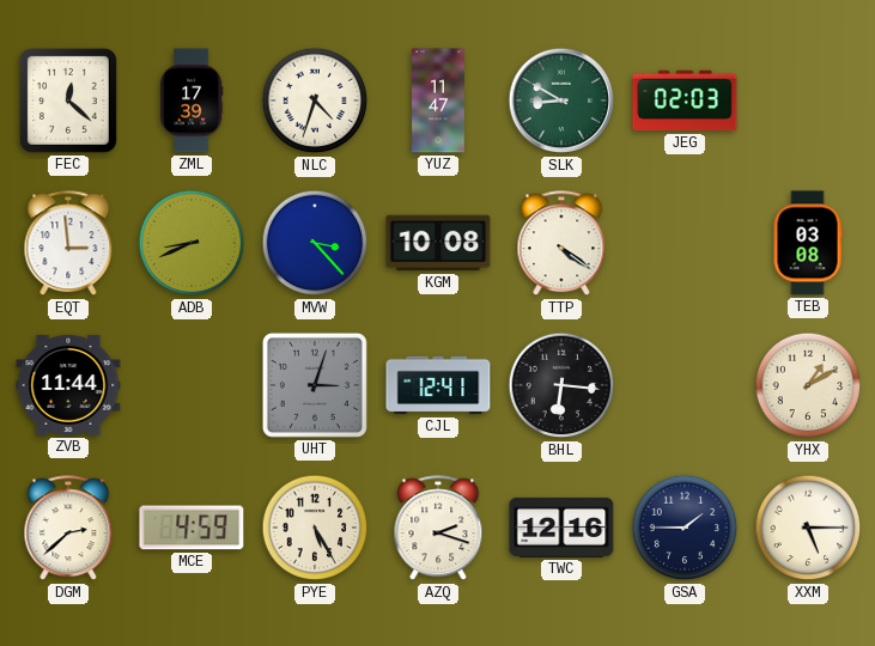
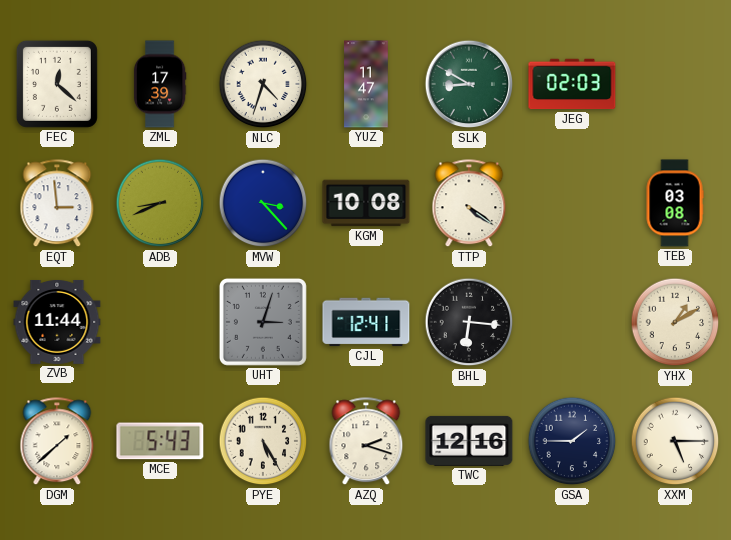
DGM: 2:38 -> 1:38
MCE: 4:59 -> 5:43
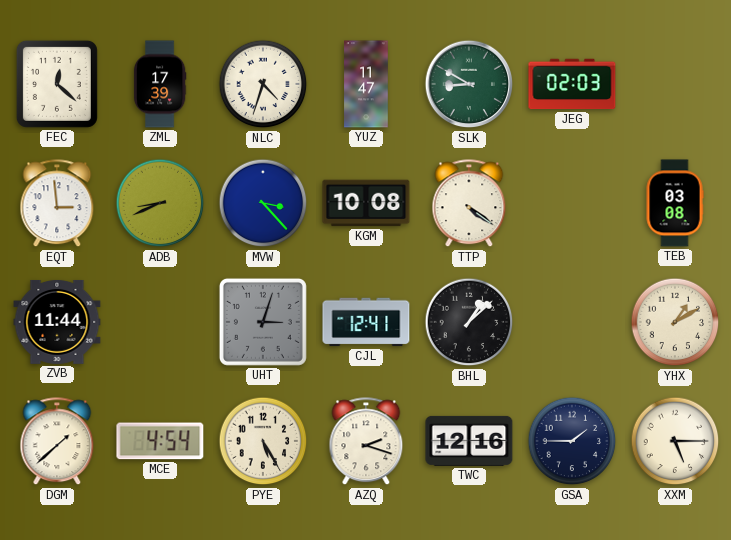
BHL: 6:16 -> 1:08
MCE: 5:43 -> 4:54
